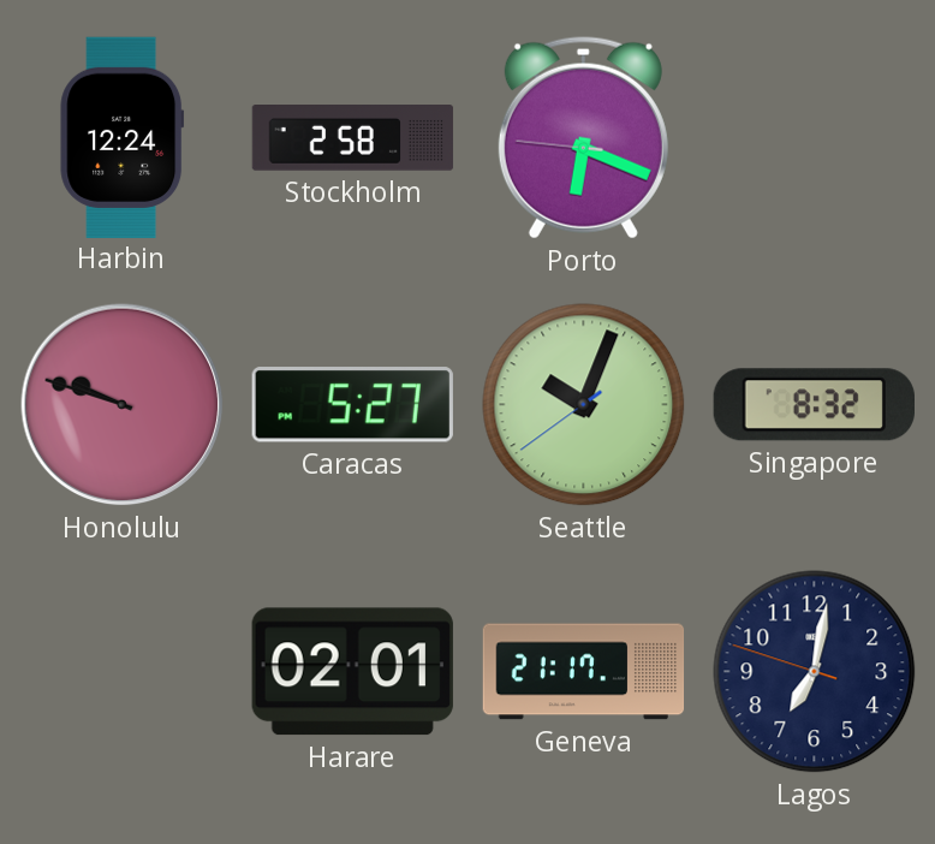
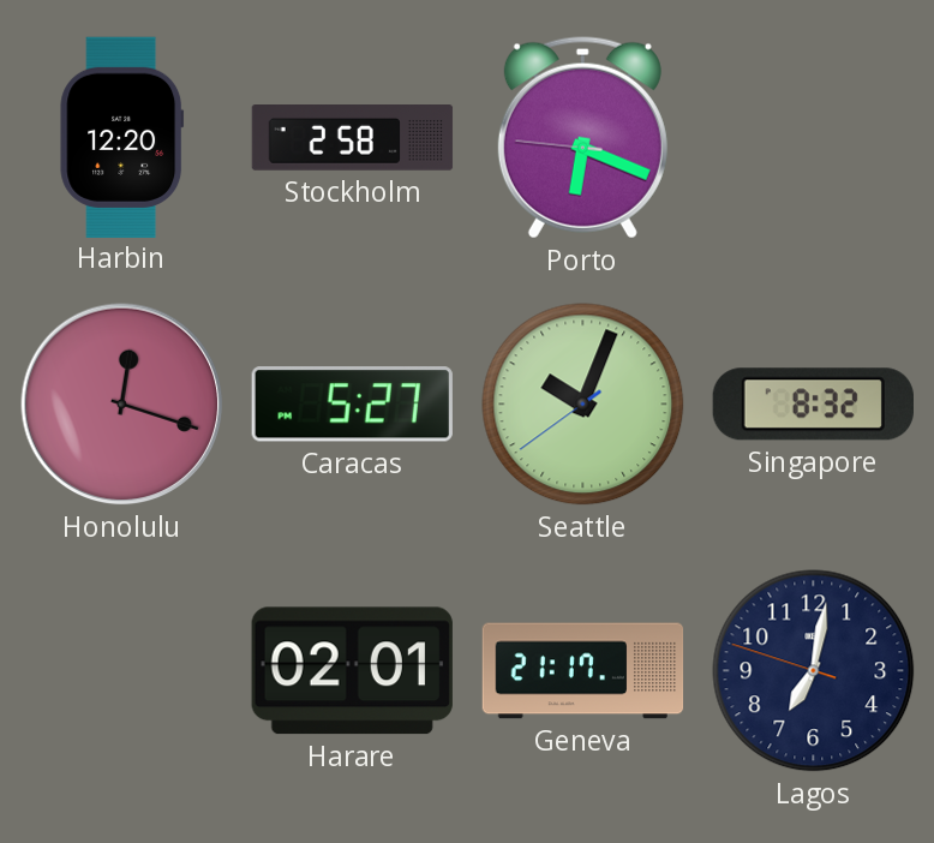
Harbin: 12:24 -> 12:20
Honolulu: 9:48 -> 12:18
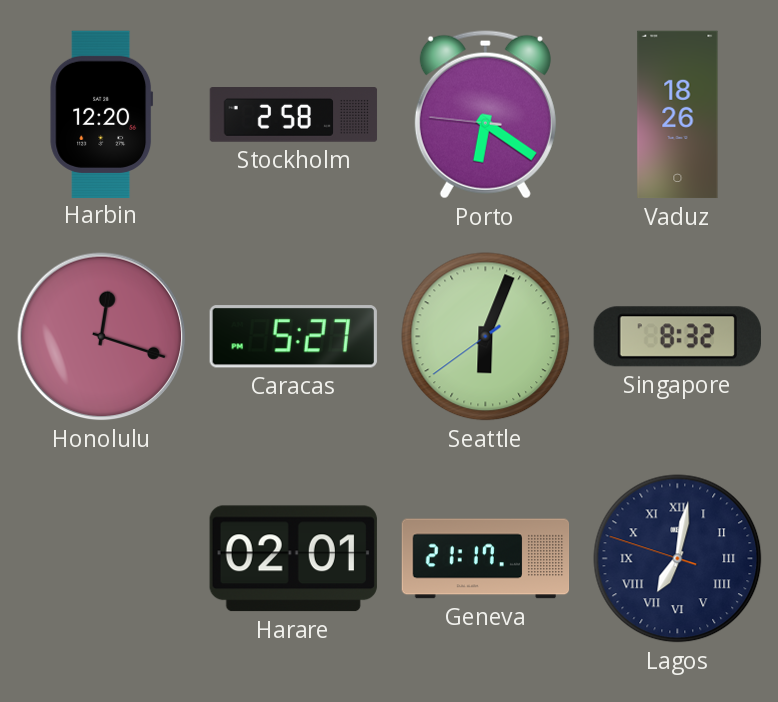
Porto: 6:18 -> 6:20
Vaduz: none -> 18:26
Seattle: 10:03 -> 6:03
Lagos numerals: Arabic -> Roman
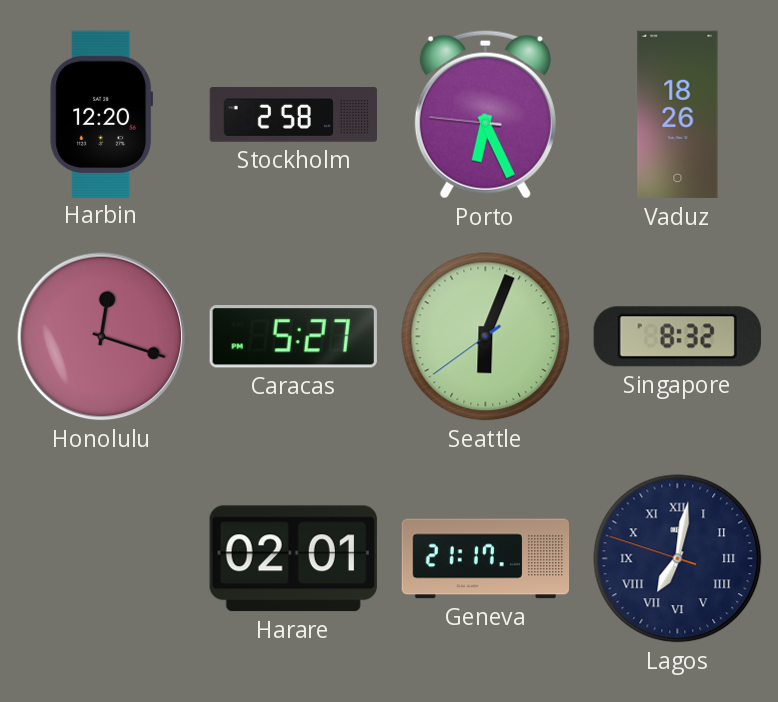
Porto: 6:20 -> 6:25
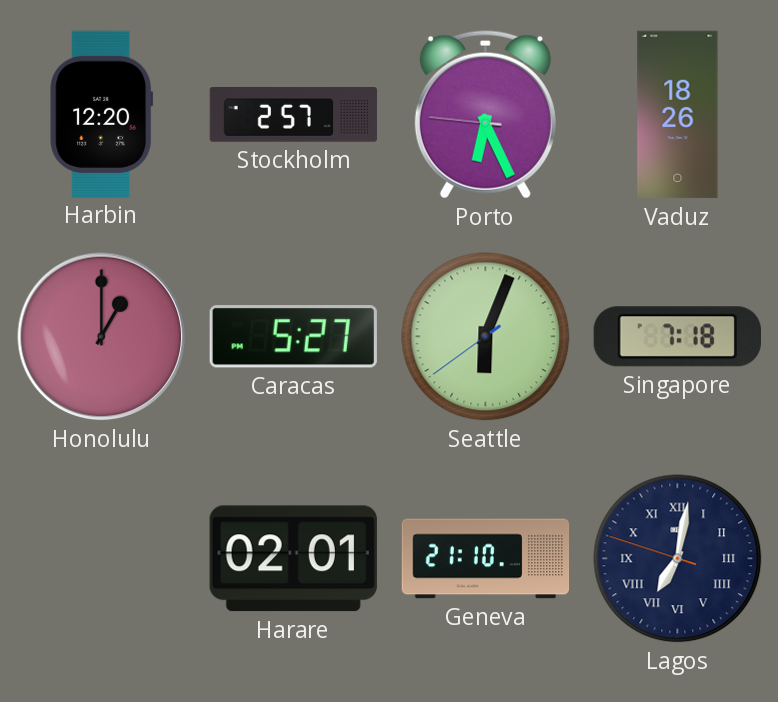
Stockholm: 2:58 -> 2:57
Honolulu: 12:18 -> 1:00
Singapore: 8:32 -> 7:18
Geneva: 21:17 -> 21:10
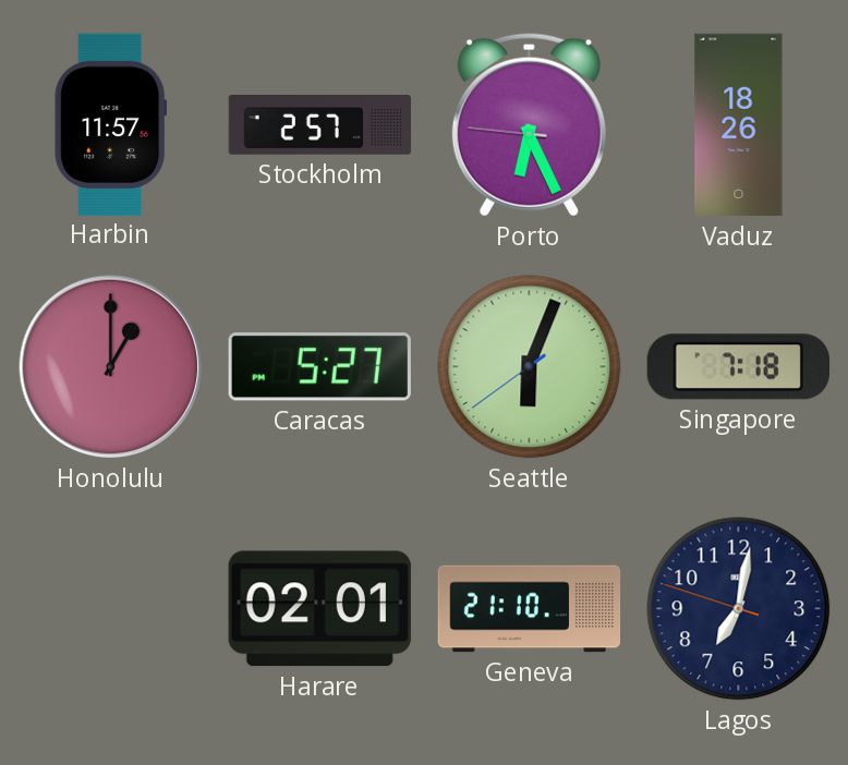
Harbin: 12:20 -> 11:57
Lagos numerals: Roman -> Arabic
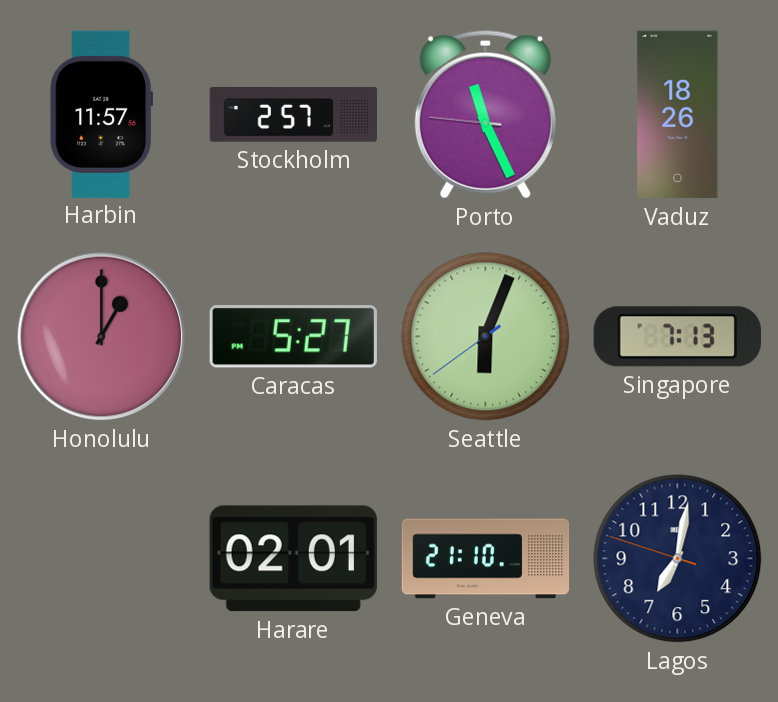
Porto: 6:25 -> 11:25
Singapore: 7:18 -> 7:13
